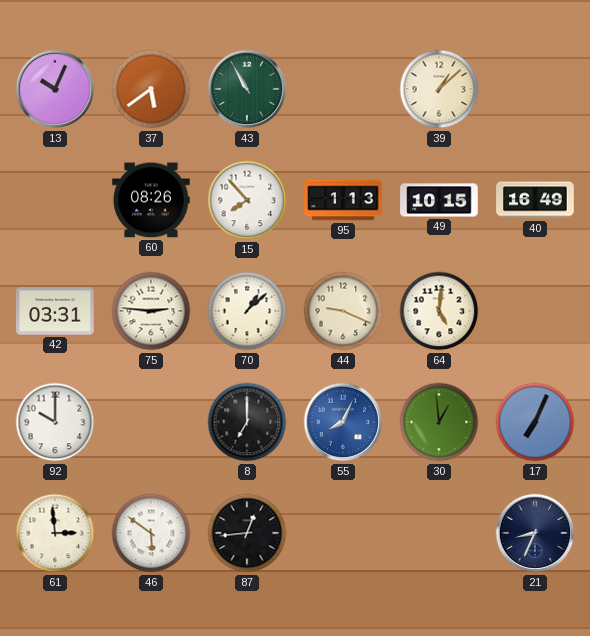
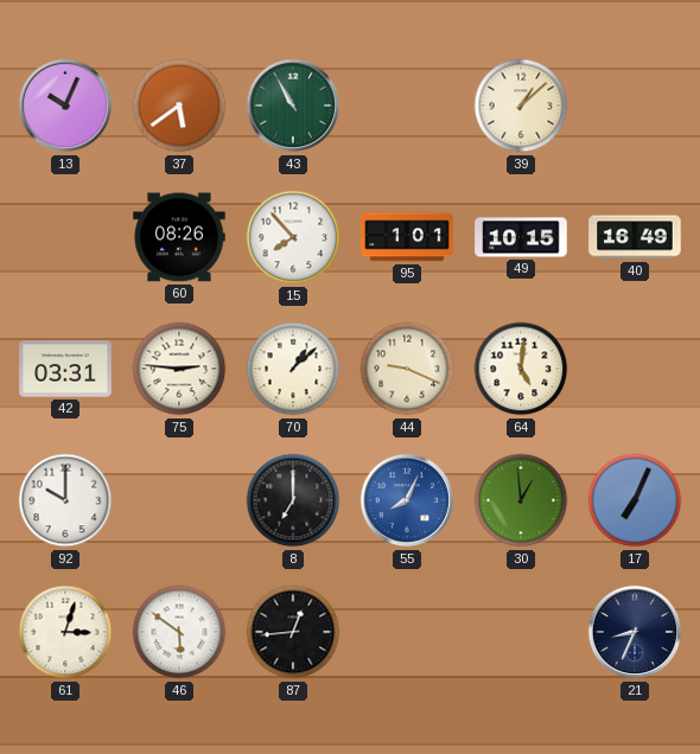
95: 1:13 -> 1:01
61: 2:59 -> 3:03
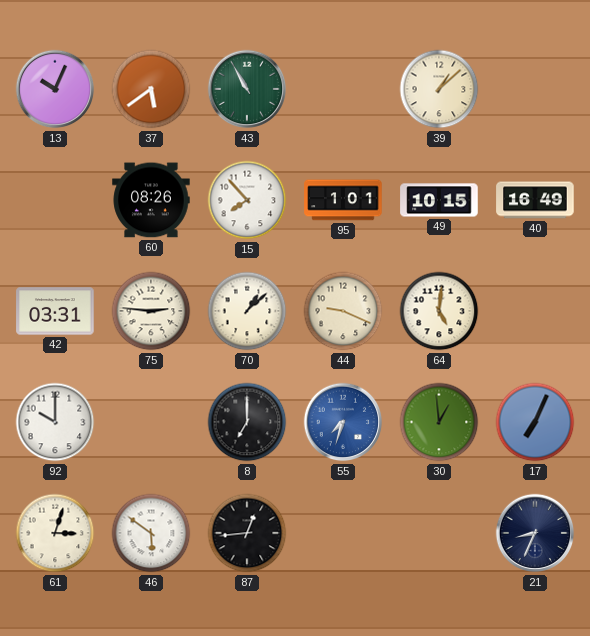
55: 8:04 -> 7:33
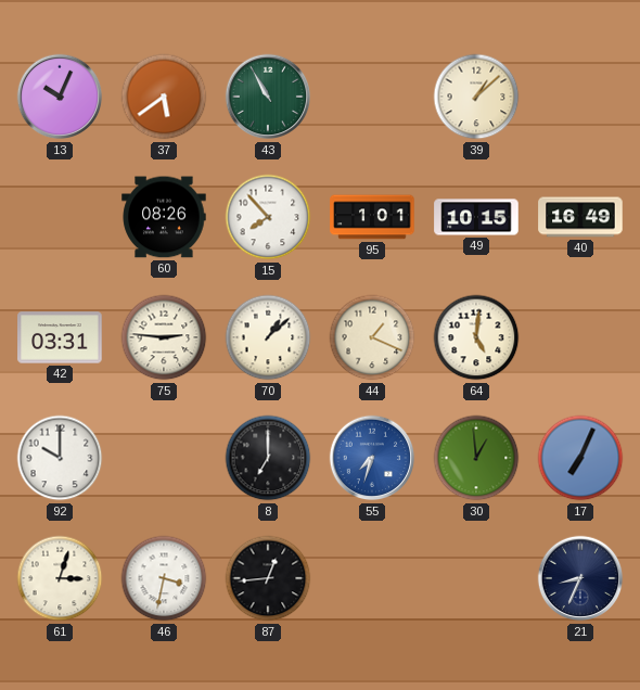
44: 9:19 -> 1:19
46: 5:51 -> 3:32
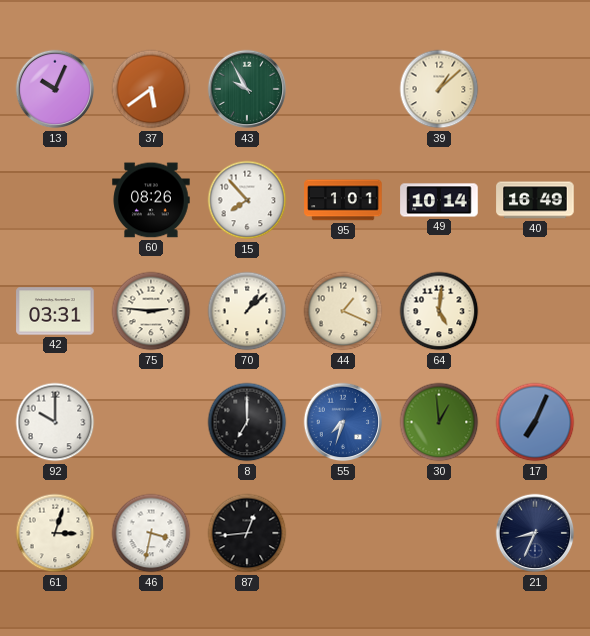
43: 10:55 -> 9:55
49: 10:15 -> 10:14
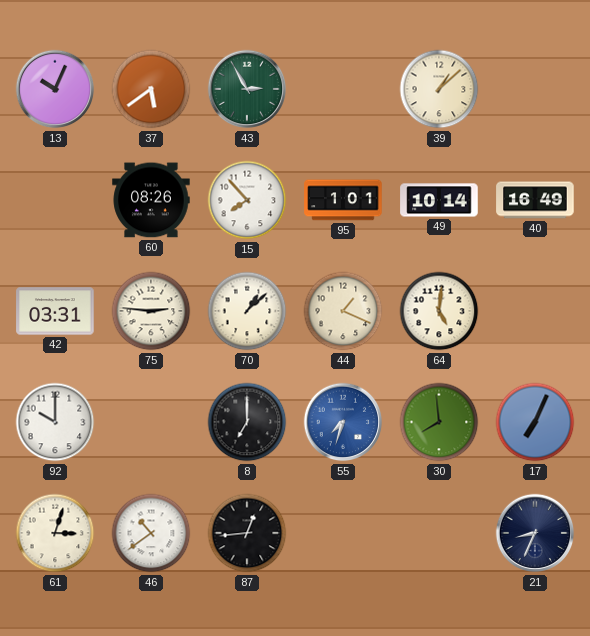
43: 9:55 -> 2:55
30: 12:59 -> 7:59
46: 3:32 -> 10:39
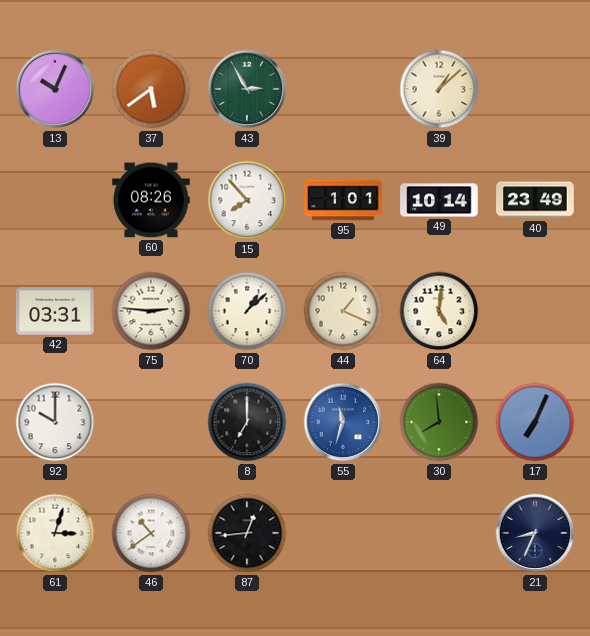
40: 16:49 -> 23:49
55: 7:33 -> 11:33
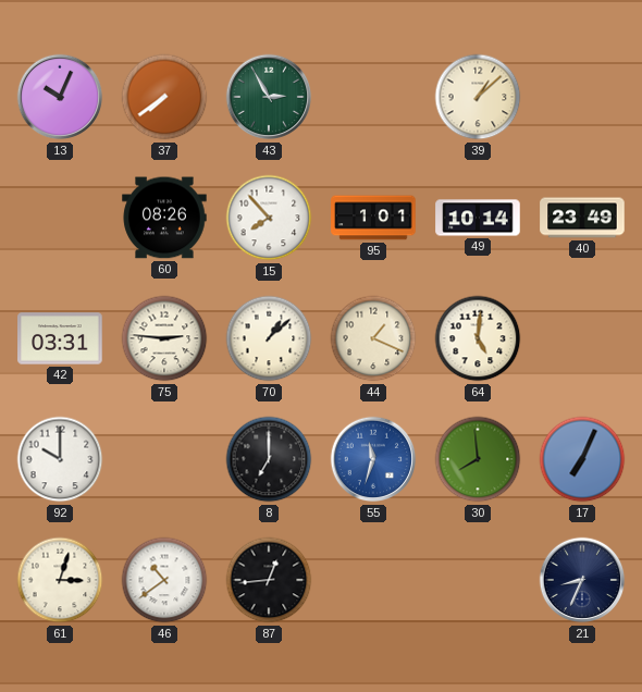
37: 5:39 -> 7:39
